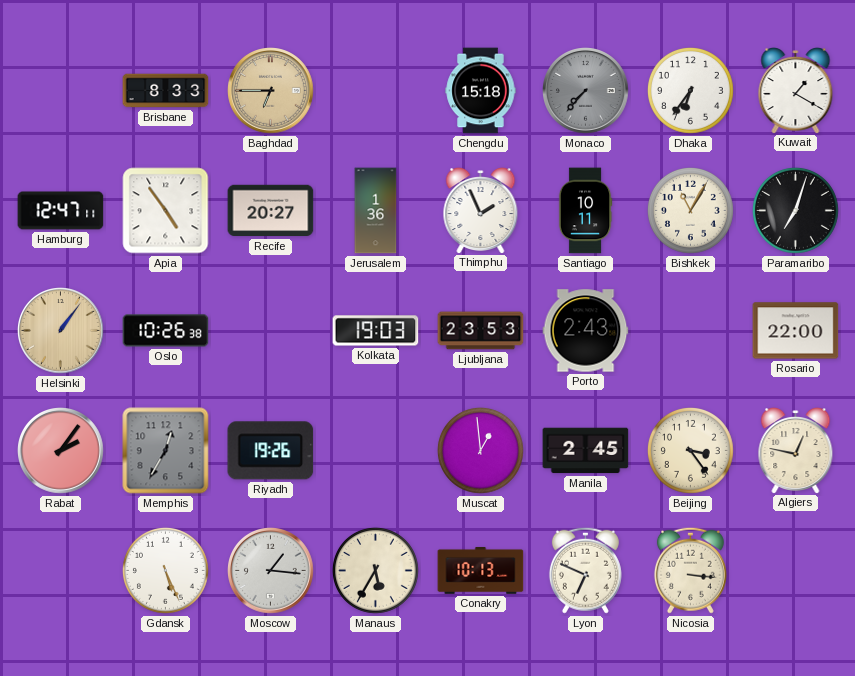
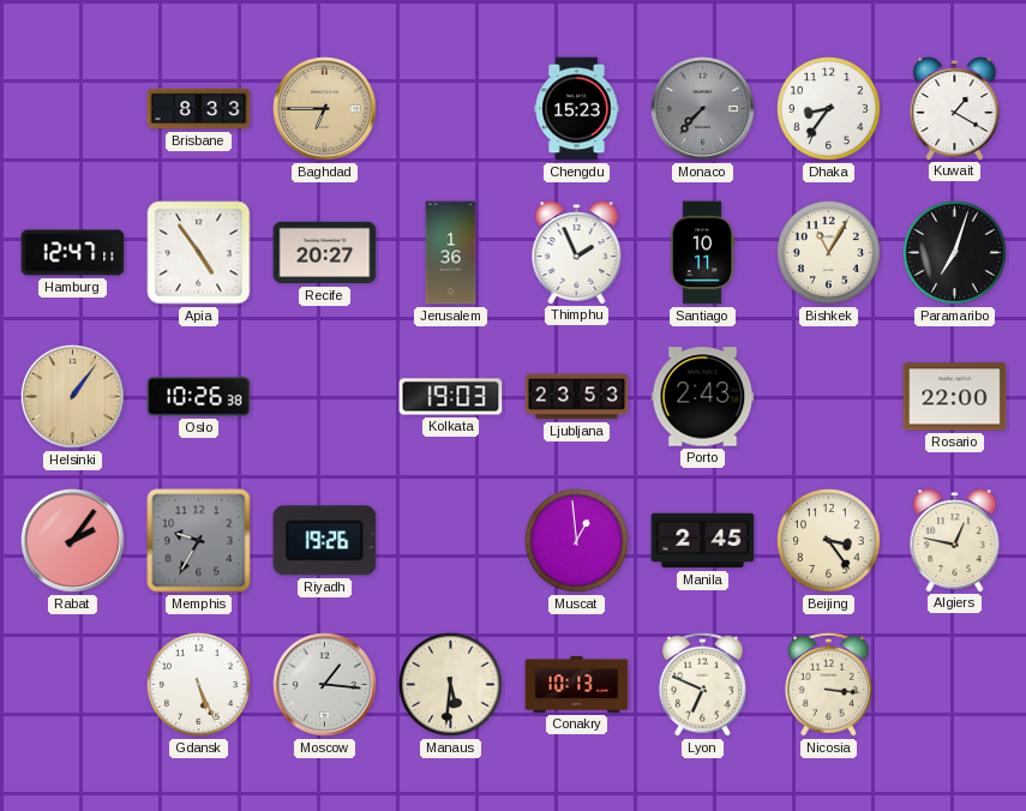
Chengdu: 15:18 -> 15:23
Dhaka: 6:36 -> 8:36
Memphis: 12:35 -> 9:35
Manaus: 5:35 -> 5:31
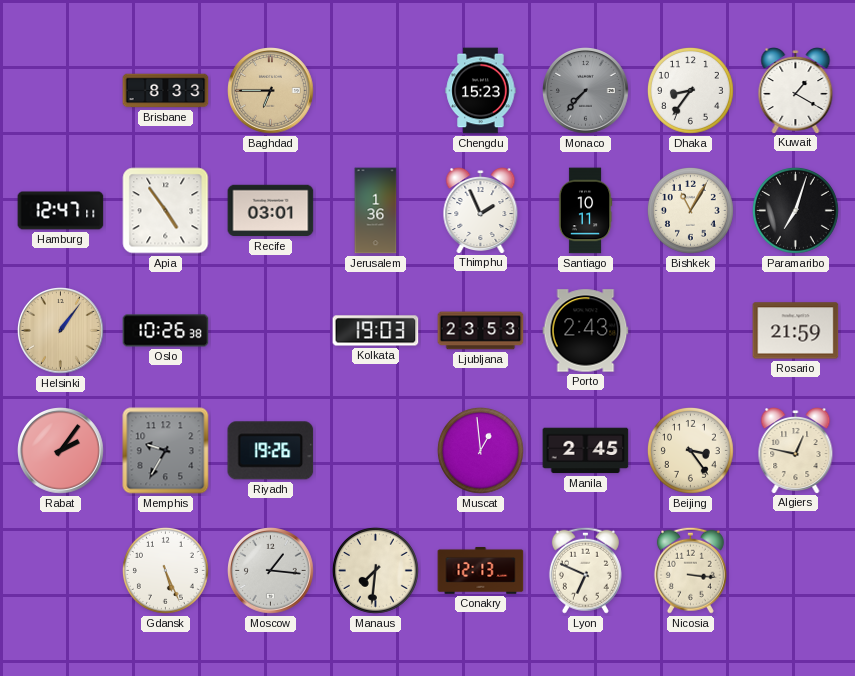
Recife: 20:27 -> 03:01
Rosario: 22:00 -> 21:59
Manaus: 5:31 -> 7:31
Conakry: 10:13 -> 12:13
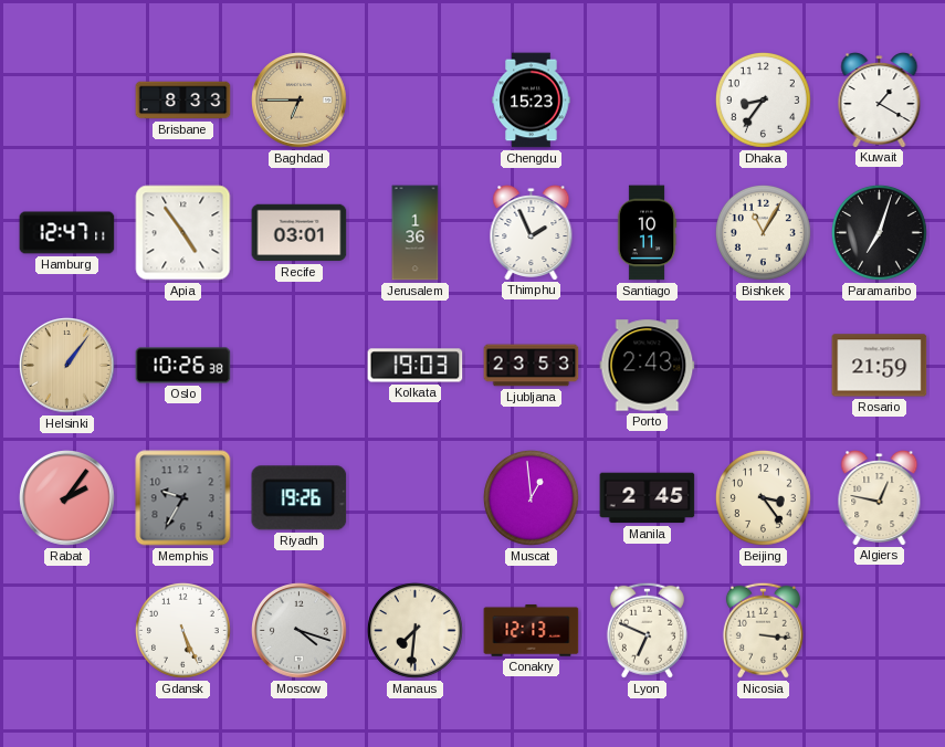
Monaco: 7:37 -> none
Moscow: 1:16 -> 4:18
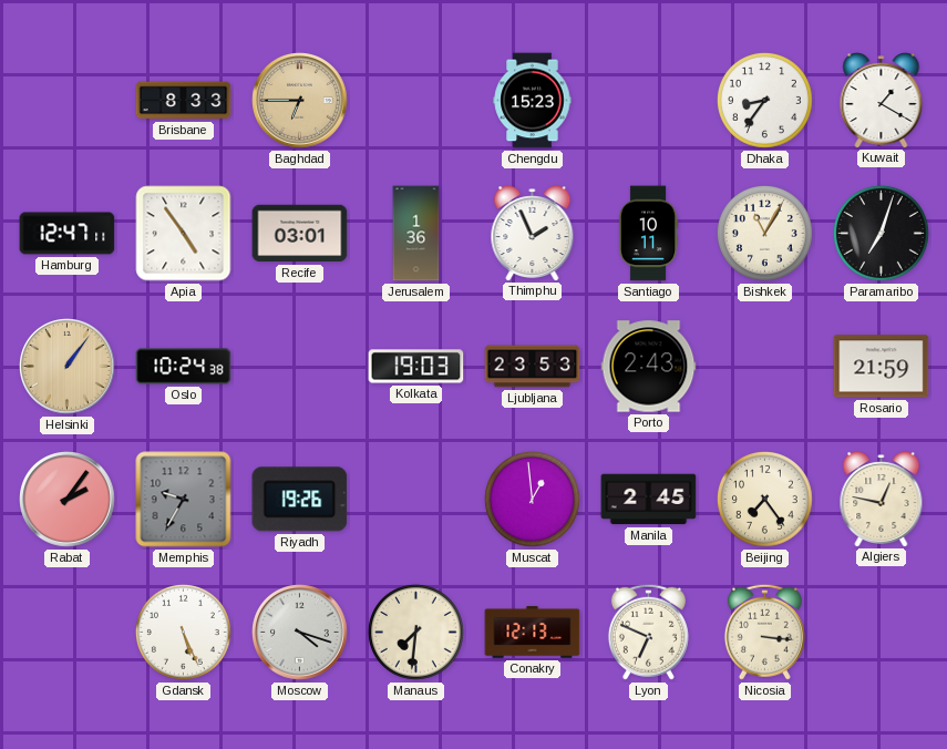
Oslo: 10:26 -> 10:24
Beijing: 3:24 -> 7:24
